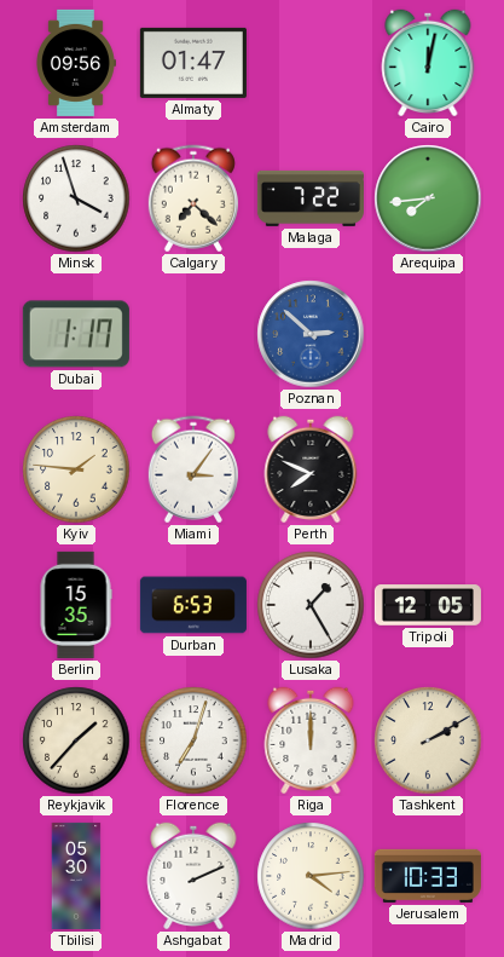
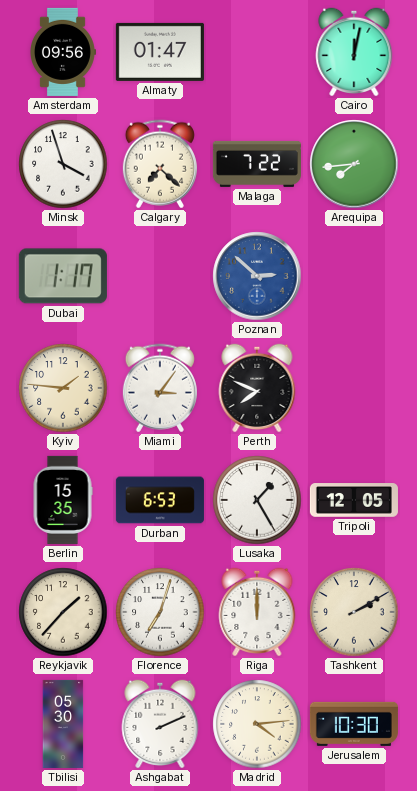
Jerusalem: 10:33 -> 10:30
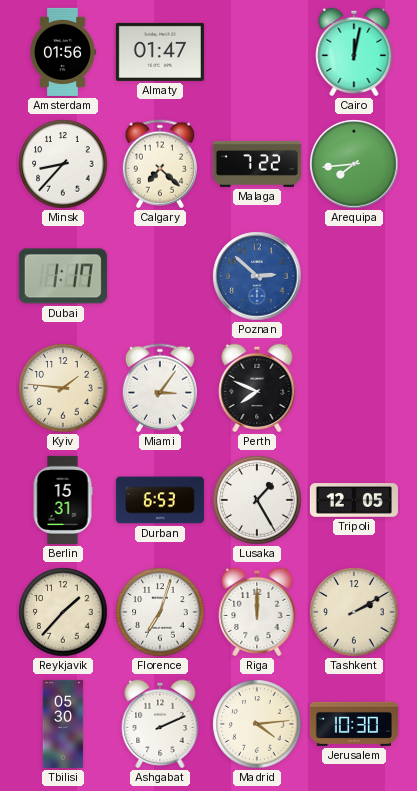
Amsterdam: 09:56 -> 01:56
Minsk: 3:57 -> 8:37
Berlin: 15:35 -> 15:31
